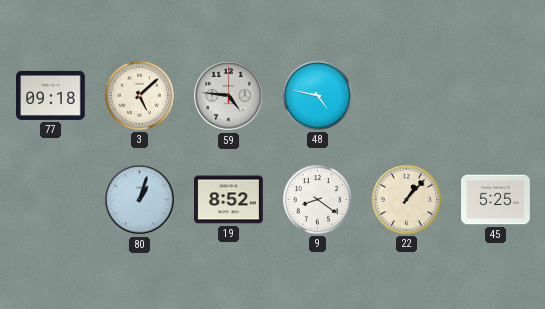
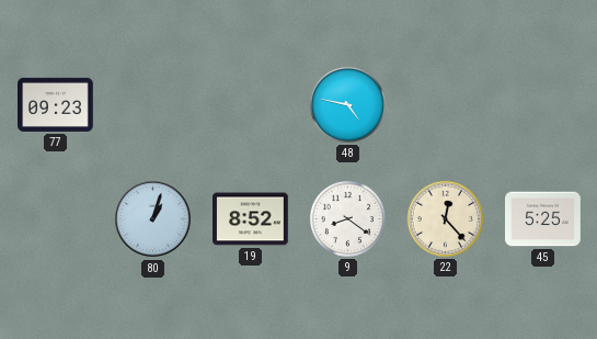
77: 09:18 -> 09:23
3: 5:08 -> none
59: 4:46 -> none
22: 1:07 -> 12:23
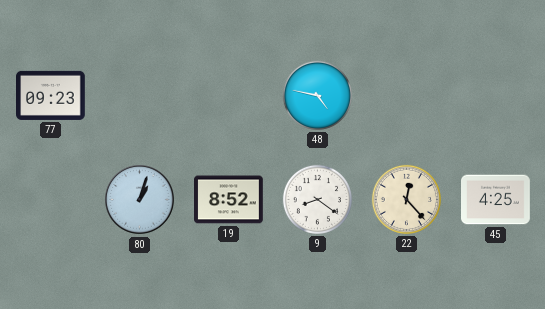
45: 5:25 -> 4:25
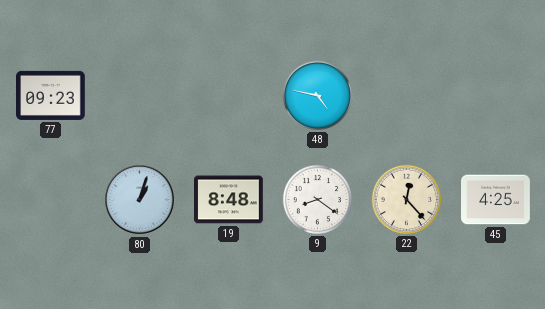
19: 8:52 -> 8:48
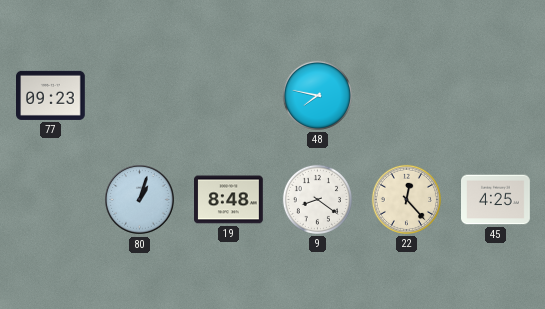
48: 4:47 -> 7:47
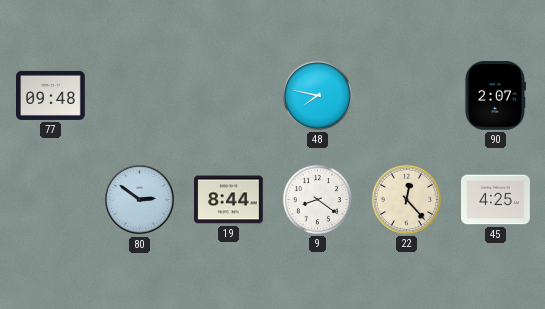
77: 09:23 -> 09:48
90: none -> 2:07
80: 1:03 -> 2:51
19: 8:48 -> 8:44
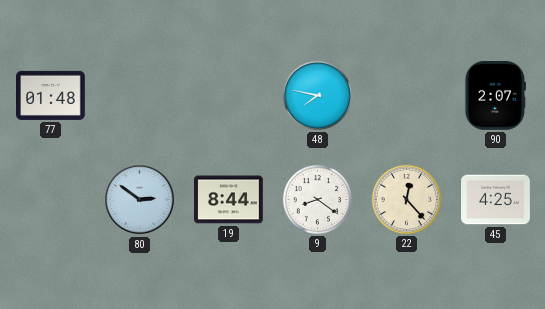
77: 09:48 -> 01:48
